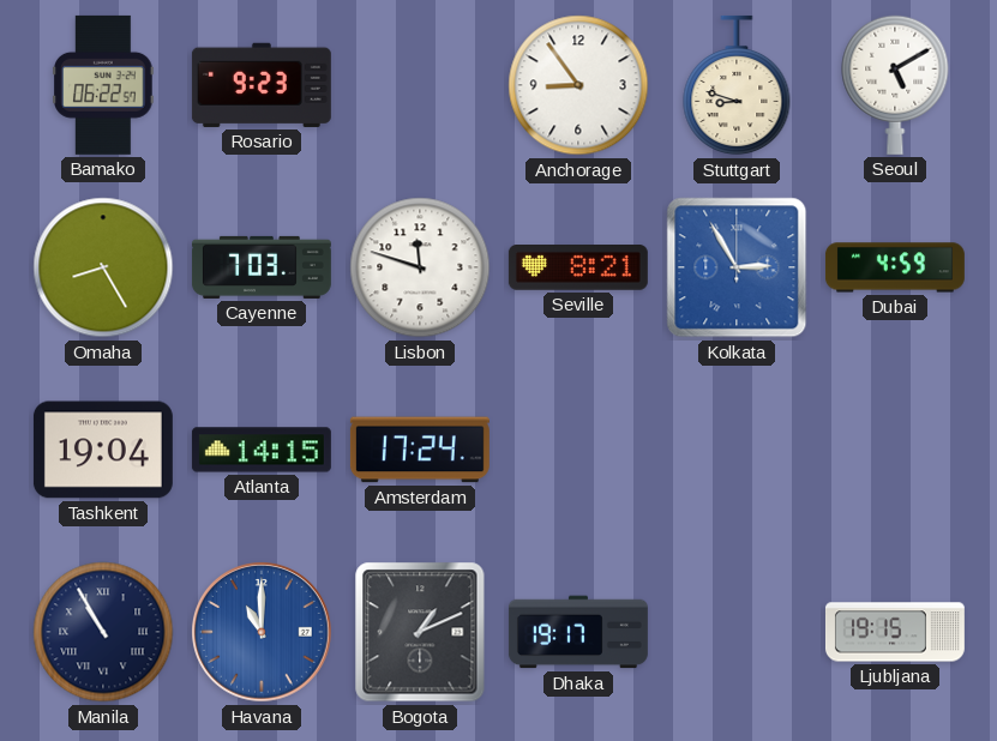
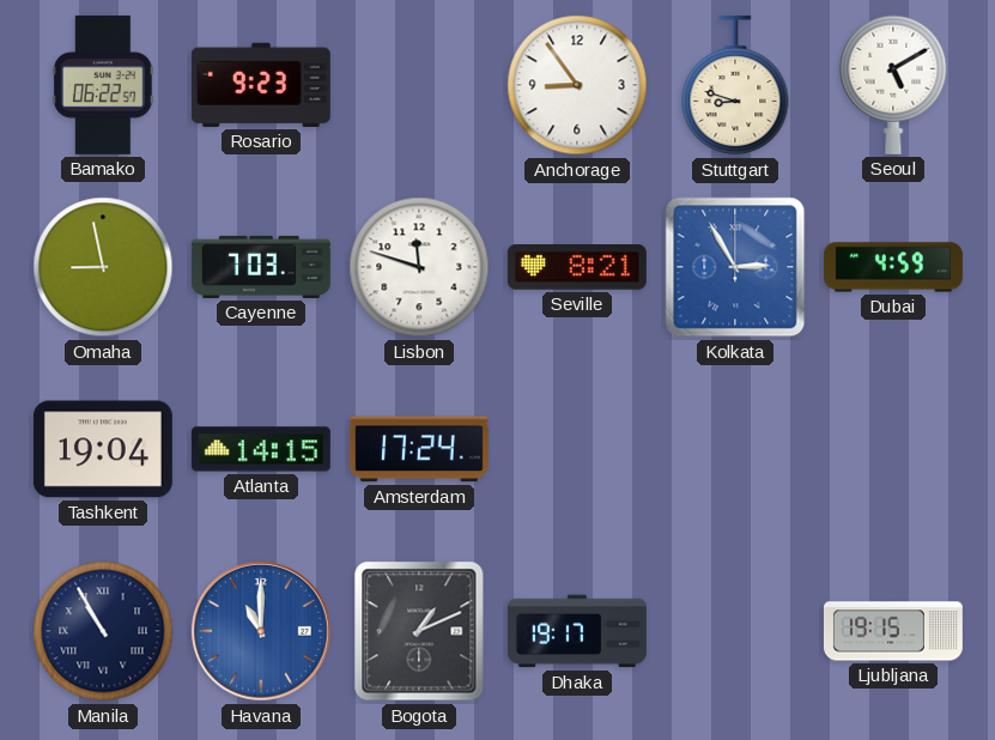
Omaha: 8:25 -> 8:58
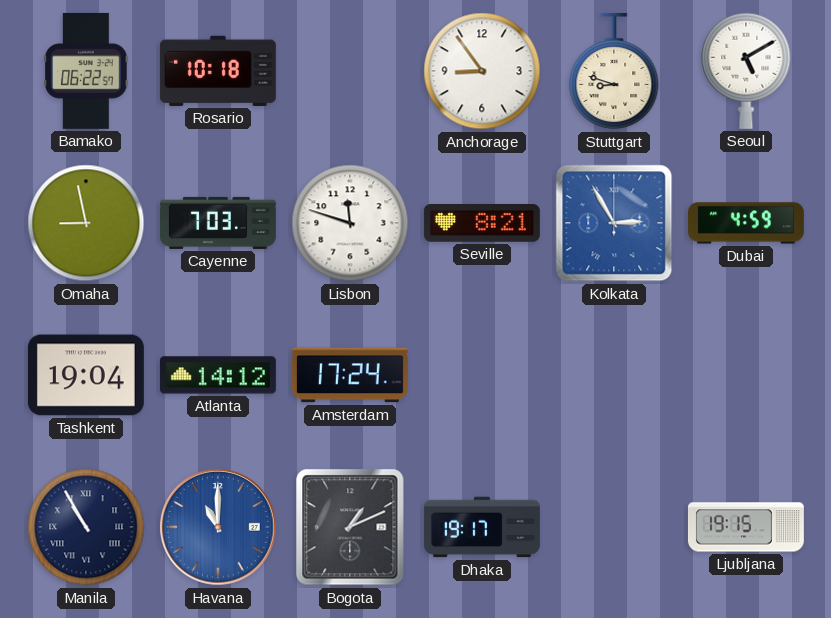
Rosario: 9:23 -> 10:18
Atlanta: 14:15 -> 14:12
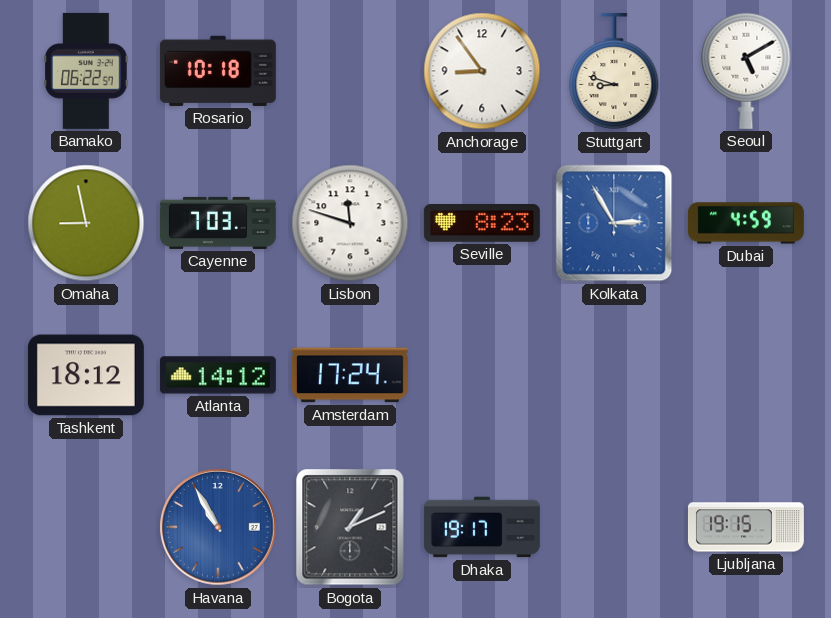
Seville: 8:21 -> 8:23
Tashkent: 19:04 -> 18:12
Manila: 10:55 -> none
Havana: 11:00 -> 10:55
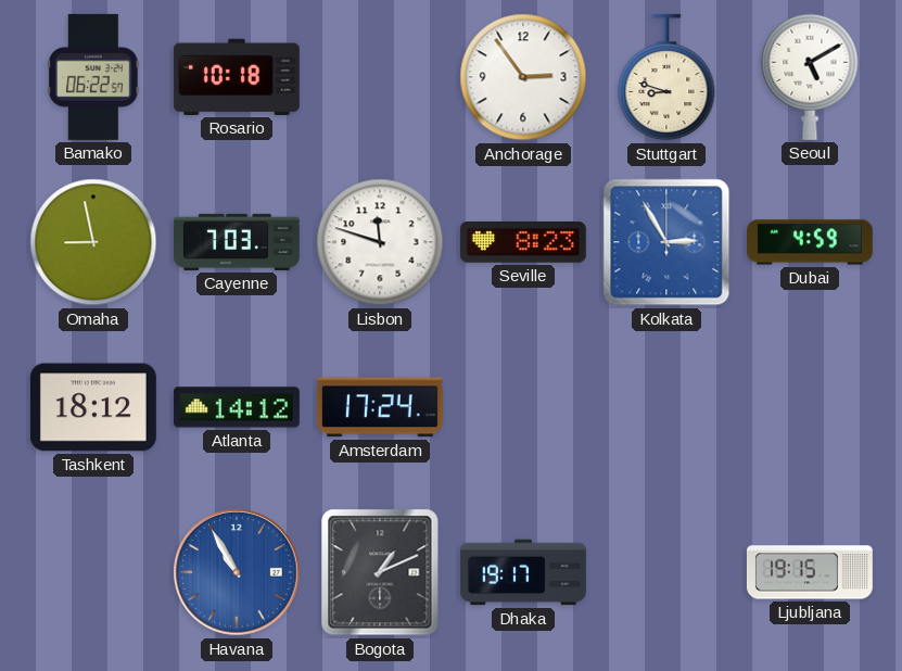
Anchorage: 8:54 -> 2:54
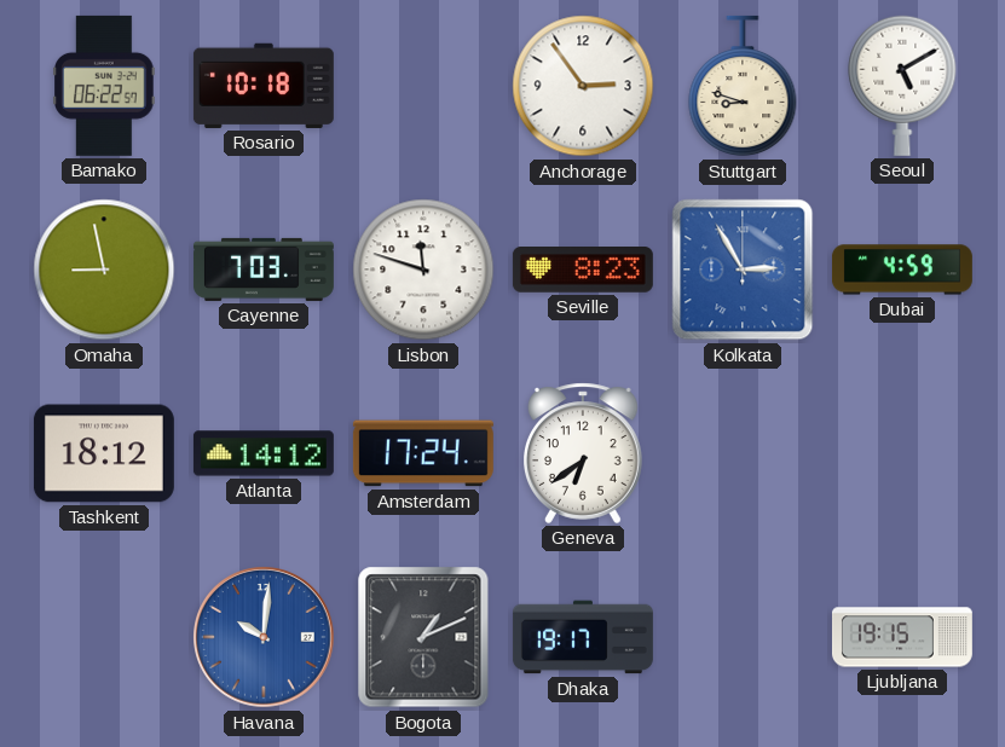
Geneva: none -> 6:39
Havana: 10:55 -> 10:01
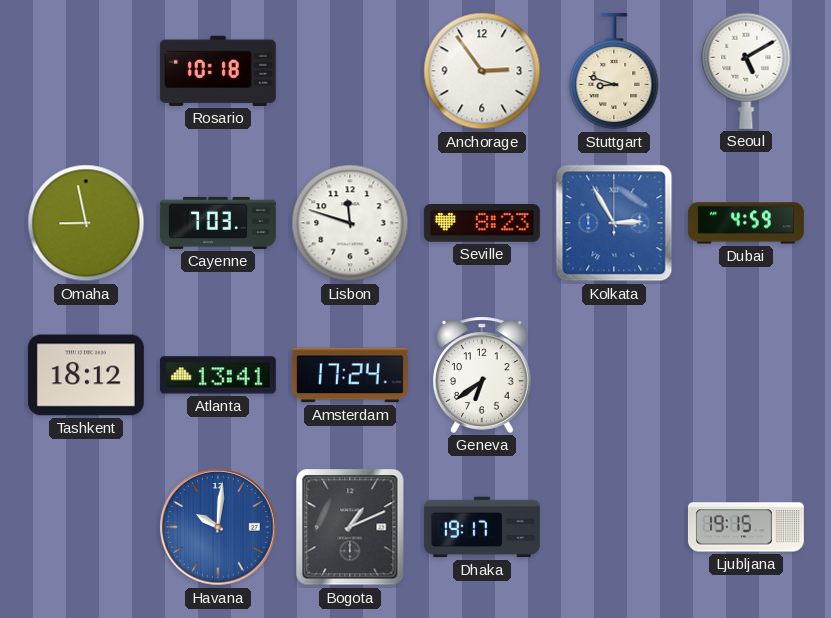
Bamako: 06:22 -> none
Atlanta: 14:12 -> 13:41
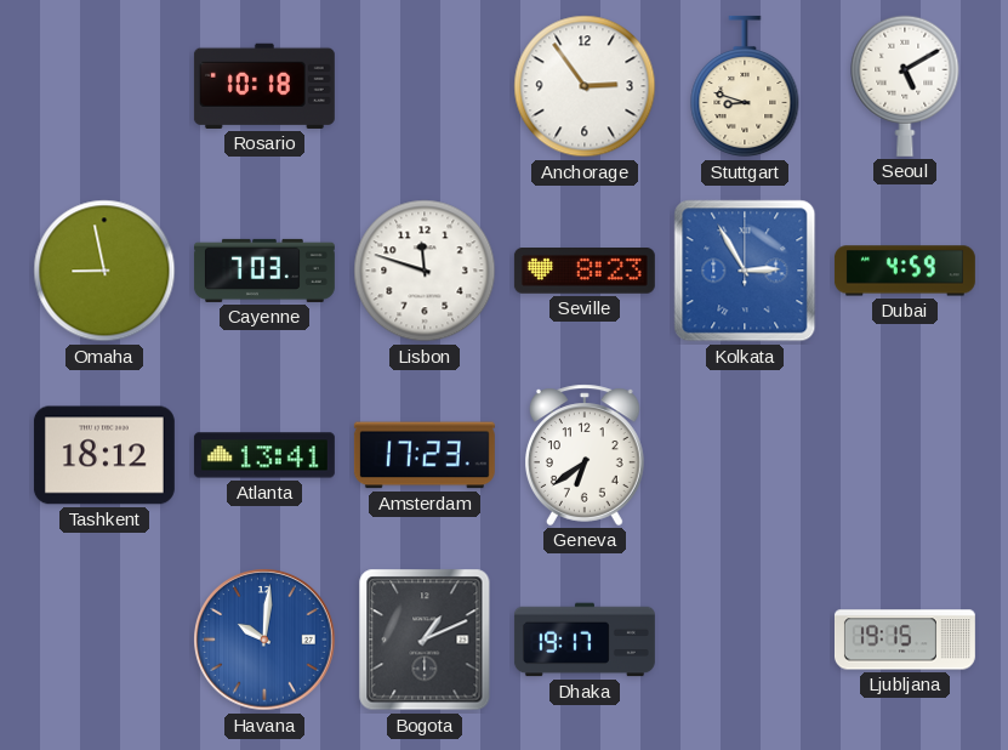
Amsterdam: 17:24 -> 17:23
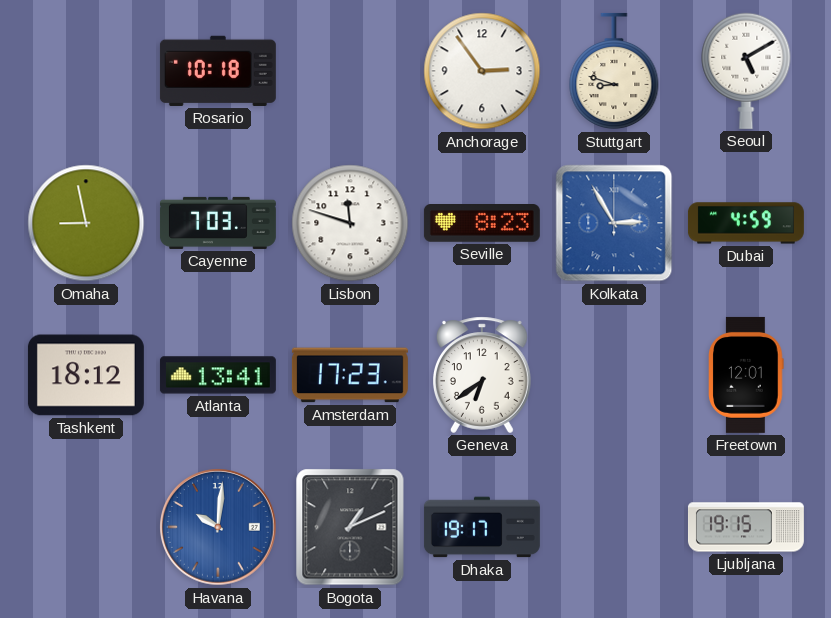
Freetown: none -> 12:01
